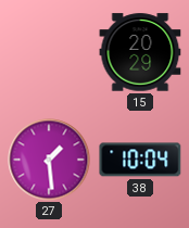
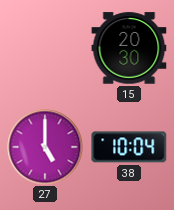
15: 20:29 -> 20:30
27: 1:29 -> 5:00
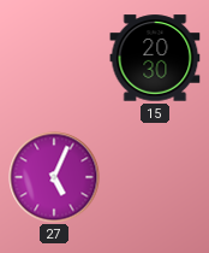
27: 5:00 -> 5:04
38: 10:04 -> none
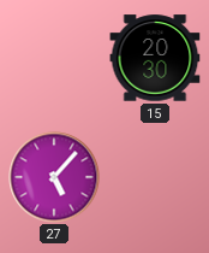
27: 5:04 -> 5:07
